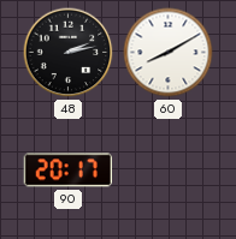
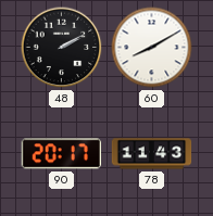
48: 2:13 -> 2:10
78: none -> 11:43
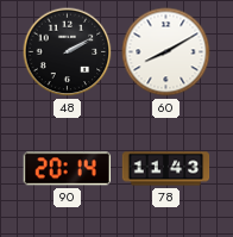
90: 20:17 -> 20:14
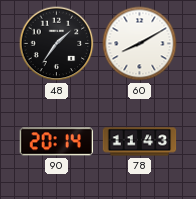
48: 2:10 -> 1:36
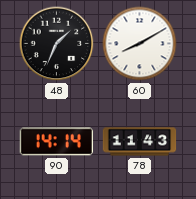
48: 1:36 -> 1:34
90: 20:14 -> 14:14
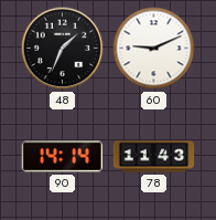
60: 8:10 -> 9:11
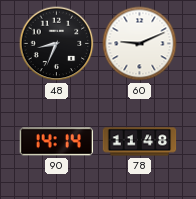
48: 1:34 -> 8:34
78: 11:43 -> 11:48
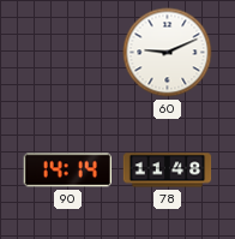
48: 8:34 -> none
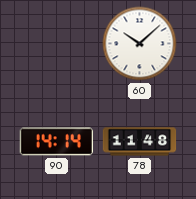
60: 9:11 -> 10:08
